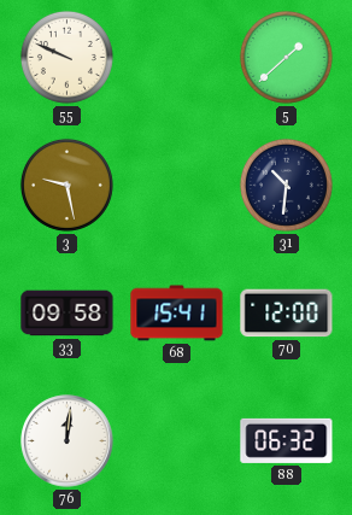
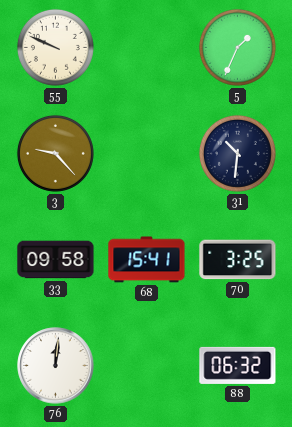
5: 1:38 -> 1:34
3: 9:28 -> 9:23
70: 12:00 -> 3:25
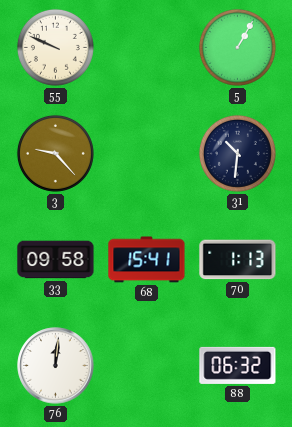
5: 1:34 -> 1:05
70: 3:25 -> 1:13
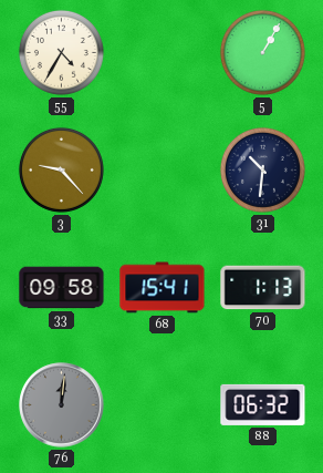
55: 9:49 -> 4:35
76 dial: white -> grey
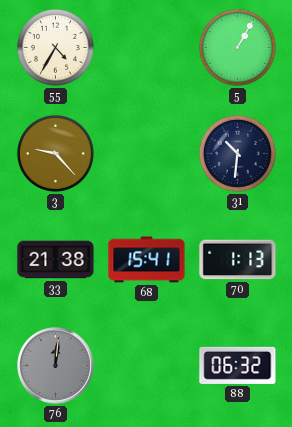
33: 09:58 -> 21:38
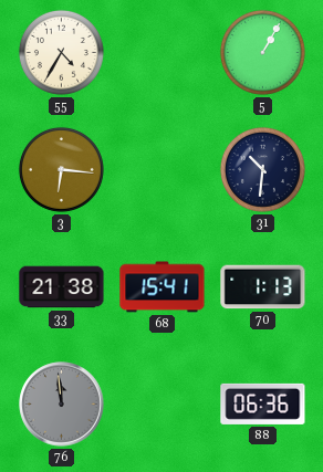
3: 9:23 -> 6:16
76: 12:01 -> 11:59
88: 06:32 -> 06:36
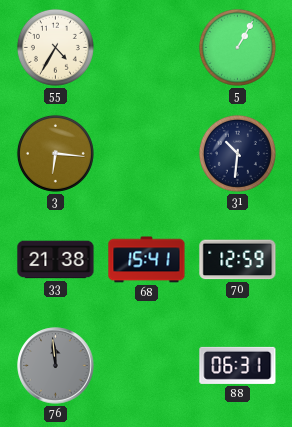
70: 1:13 -> 12:59
88: 06:36 -> 06:31
